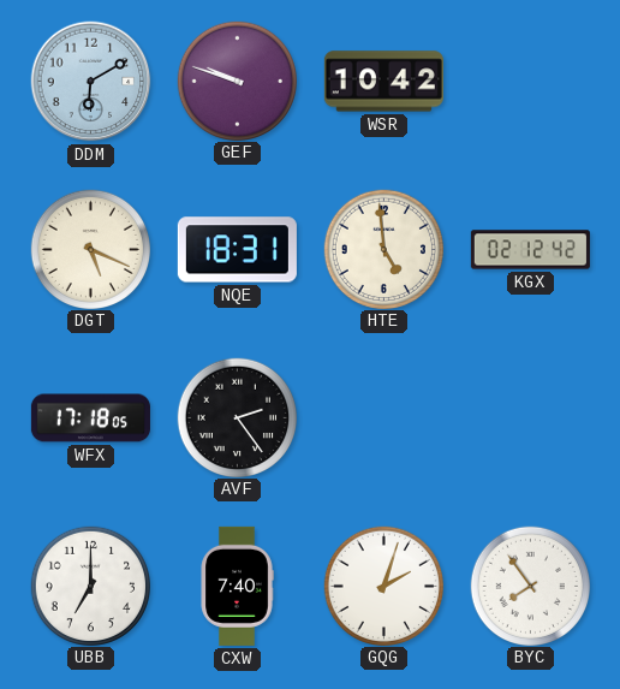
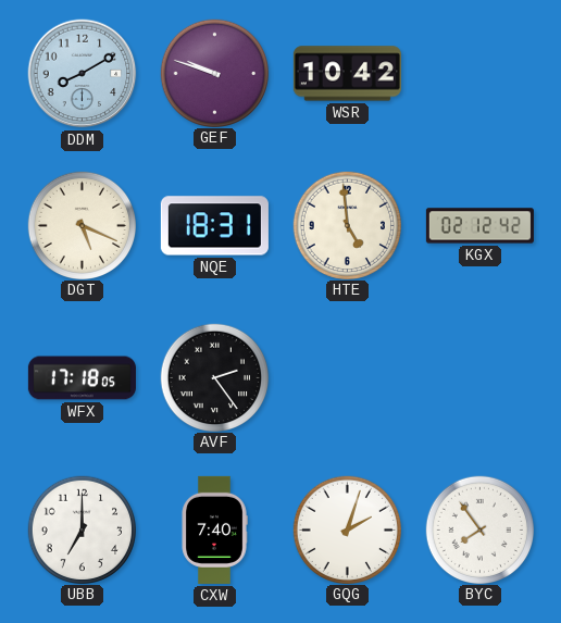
DDM: 6:10 -> 8:10
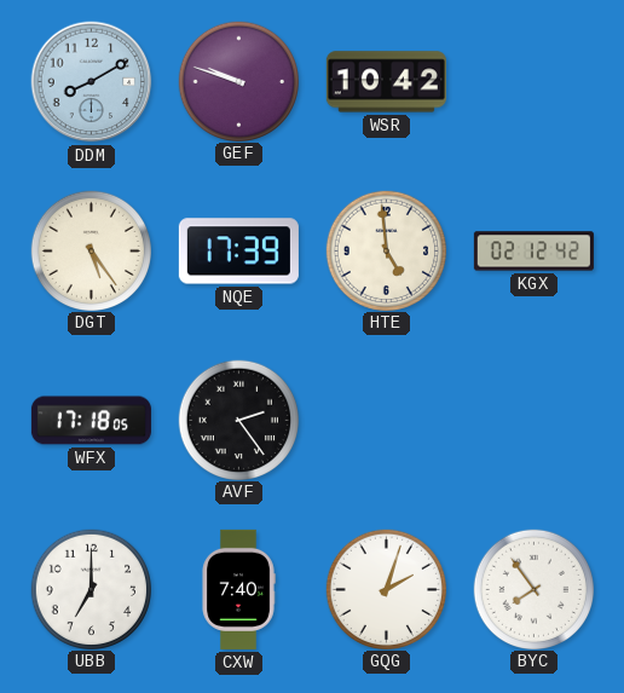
DGT: 5:19 -> 5:24
NQE: 18:31 -> 17:39
